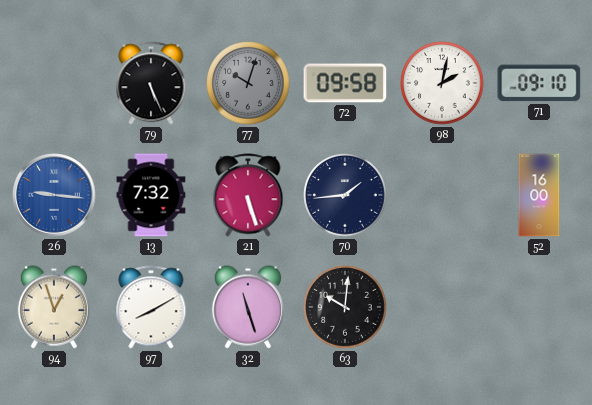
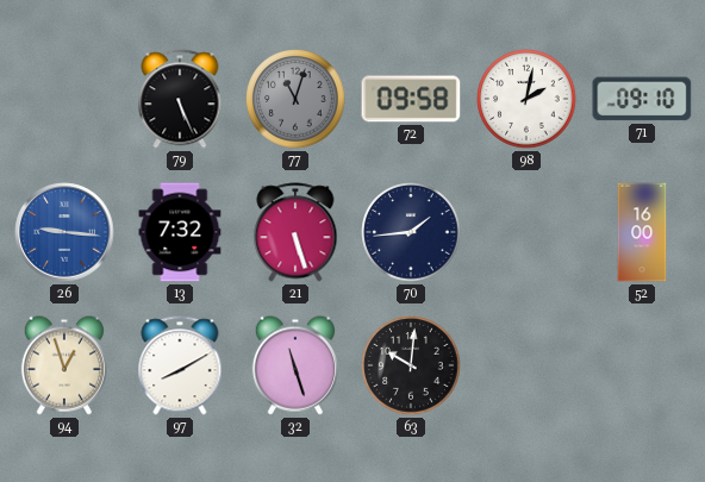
77: 10:03 -> 11:03
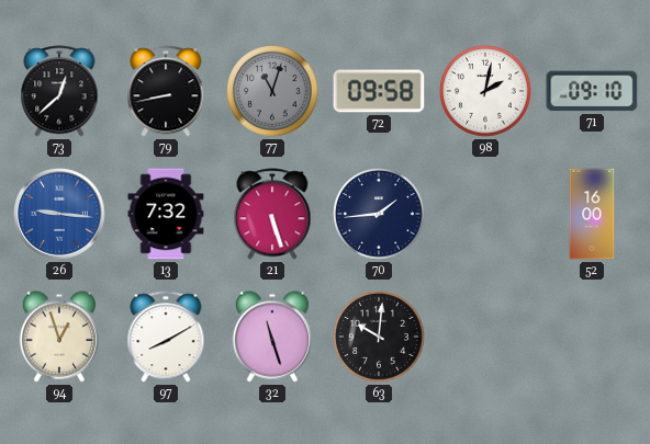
73: none -> 12:38
79: 5:26 -> 8:43
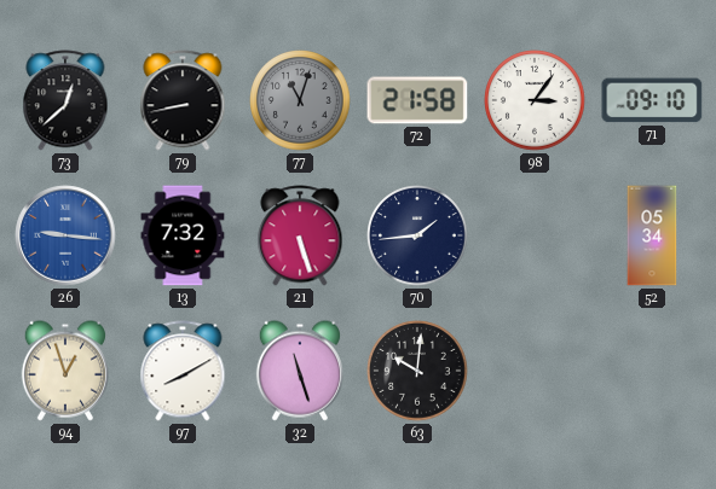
72: 09:58 -> 21:58
98: 2:02 -> 3:06
52: 16:00 -> 05:34
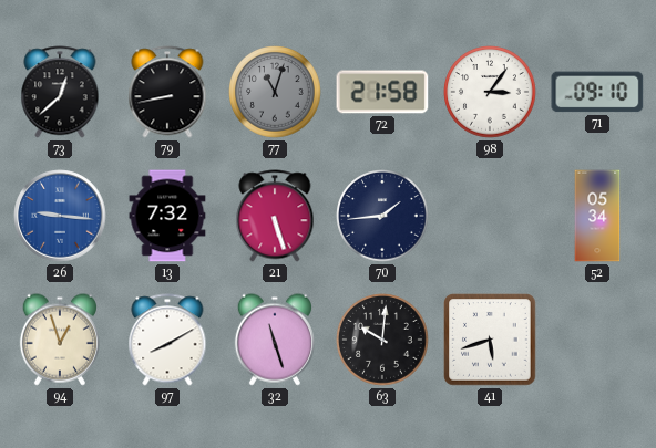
41: none -> 5:42
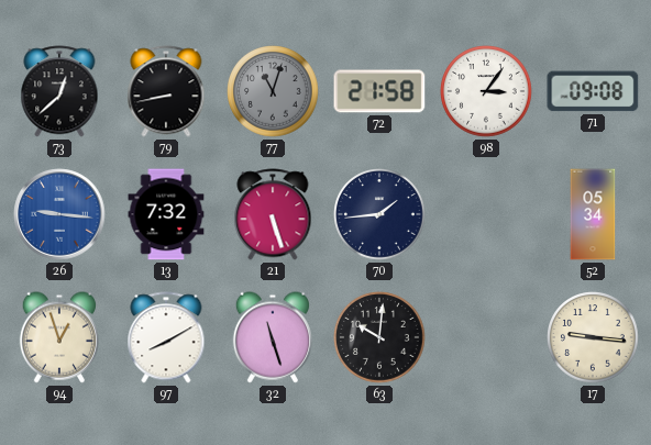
71: 09:10 -> 09:08
41: 5:42 -> none
17: none -> 9:16
